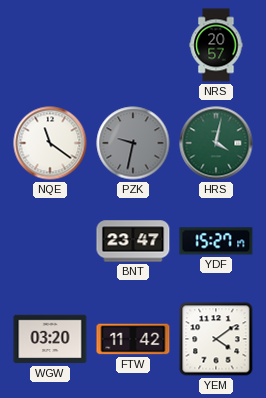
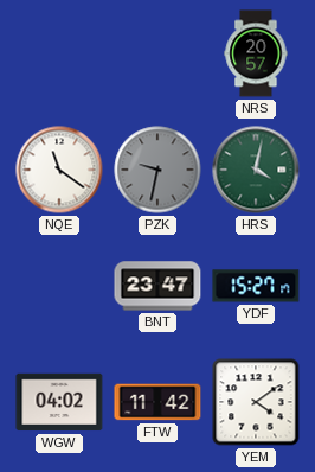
WGW: 03:20 -> 04:02
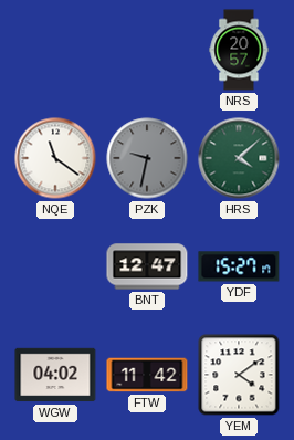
HRS: 4:02 -> 4:08
BNT: 23:47 -> 12:47
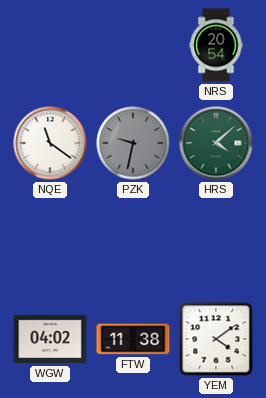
NRS: 20:57 -> 20:54
BNT: 12:47 -> none
YDF: 15:27 -> none
FTW: 11:42 -> 11:38
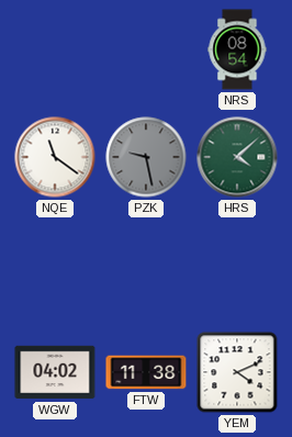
NRS: 20:54 -> 08:54
PZK: 9:32 -> 9:28
YEM: 4:09 -> 4:11
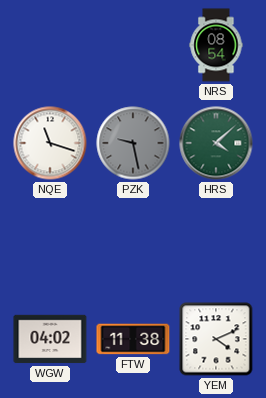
NQE: 11:21 -> 11:18
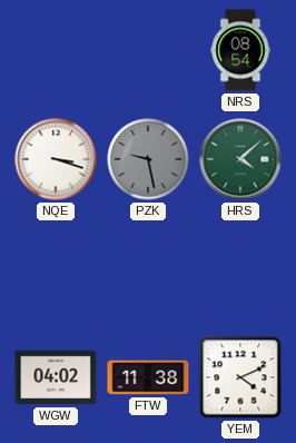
NQE: 11:18 -> 3:18
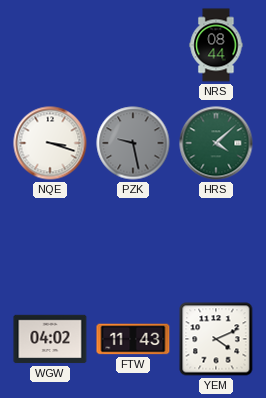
NRS: 08:54 -> 08:44
FTW: 11:38 -> 11:43
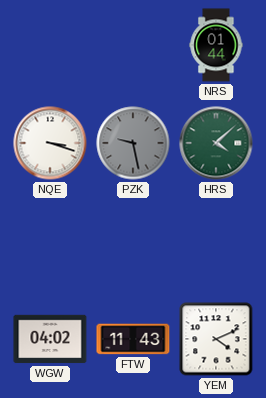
NRS: 08:44 -> 01:44
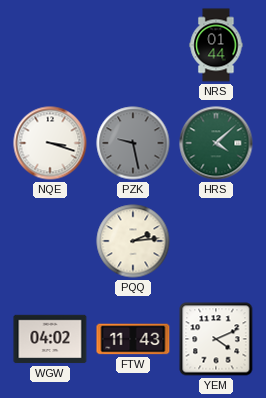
PQQ: none -> 2:14
